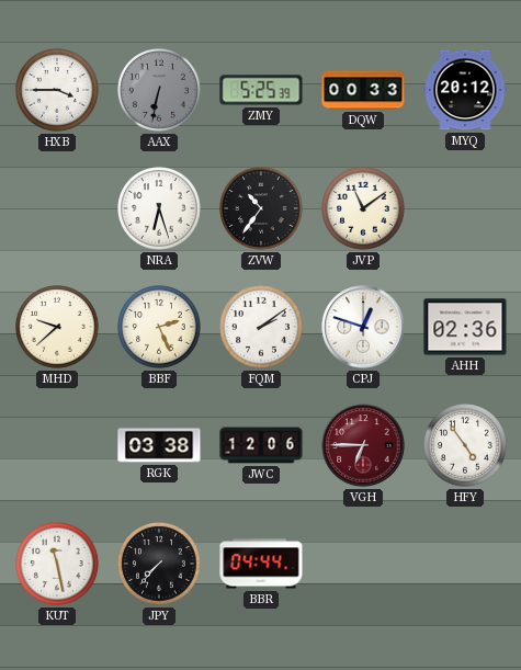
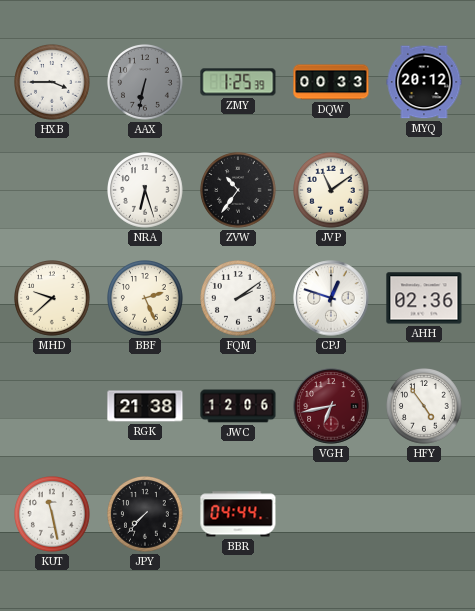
ZMY: 5:25 -> 1:25
RGK: 03:38 -> 21:38
VGH: 6:45 -> 6:43
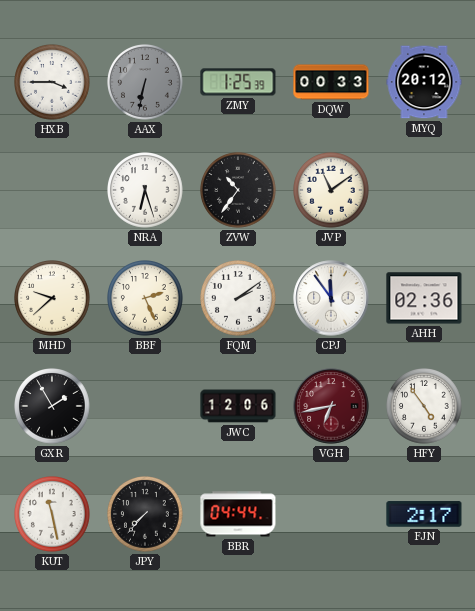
CPJ: 12:48 -> 11:54
GXR: none -> 1:55
RGK: 21:38 -> none
FJN: none -> 2:17
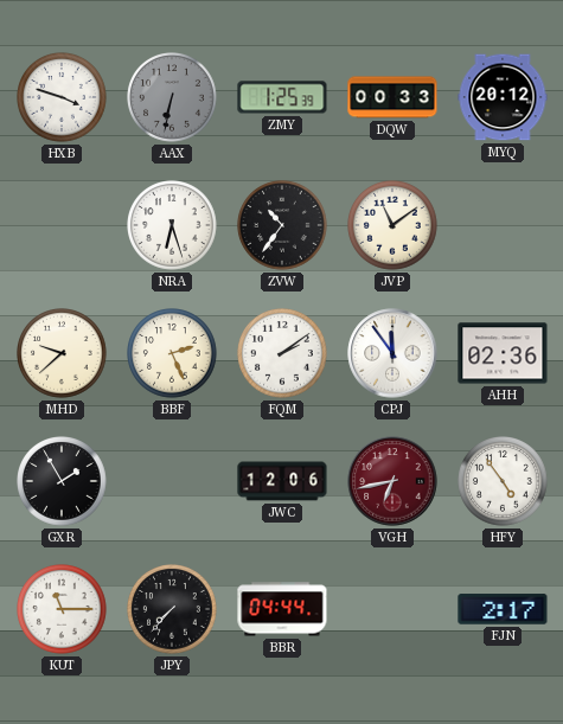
HXB: 3:45 -> 3:48
KUT: 11:28 -> 11:15
